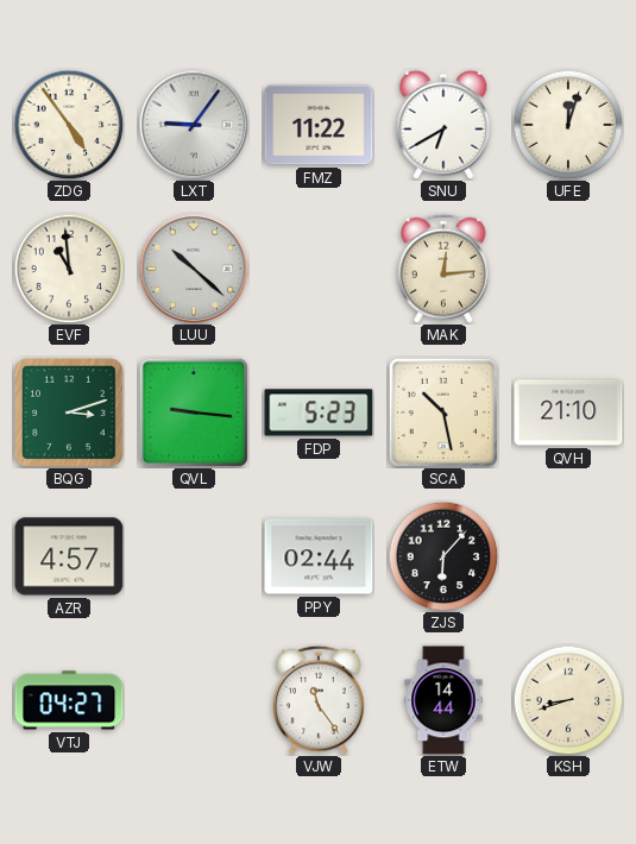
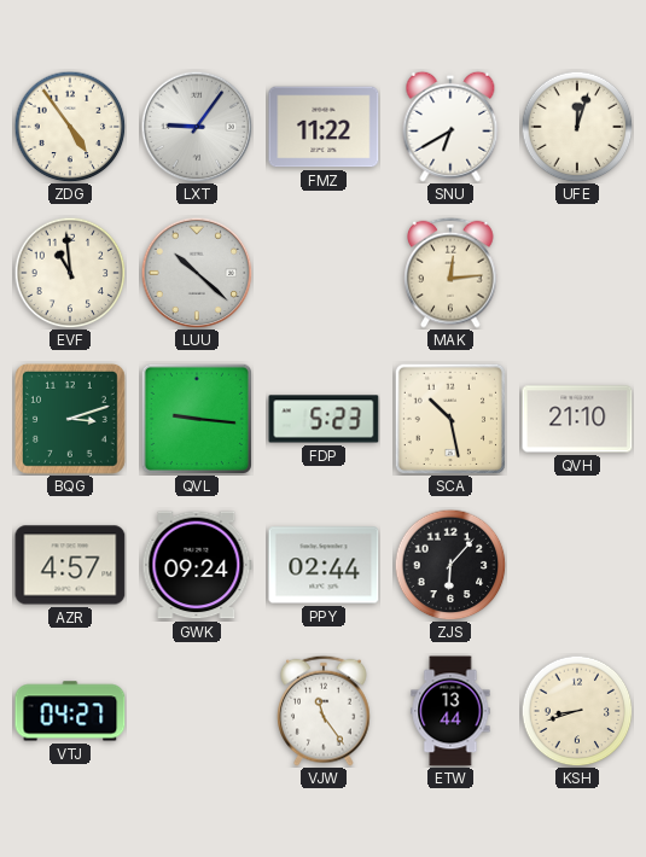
GWK: none -> 09:24
ETW: 14:44 -> 13:44
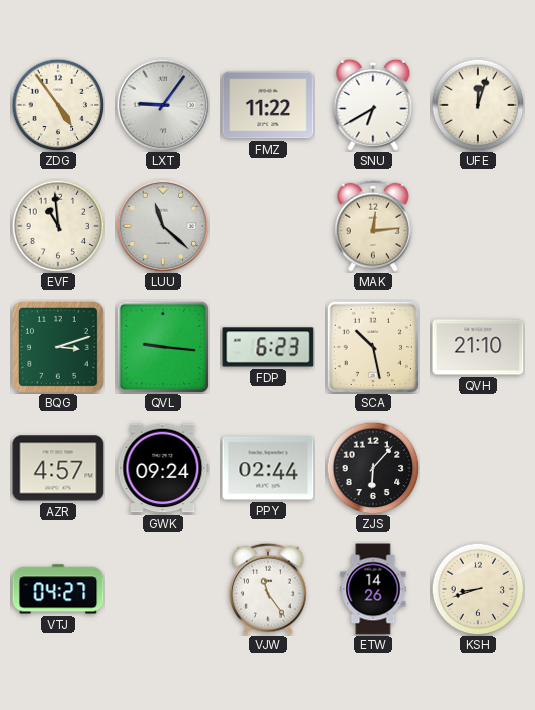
LUU: 10:22 -> 11:22
FDP: 5:23 -> 6:23
ETW: 13:44 -> 14:26
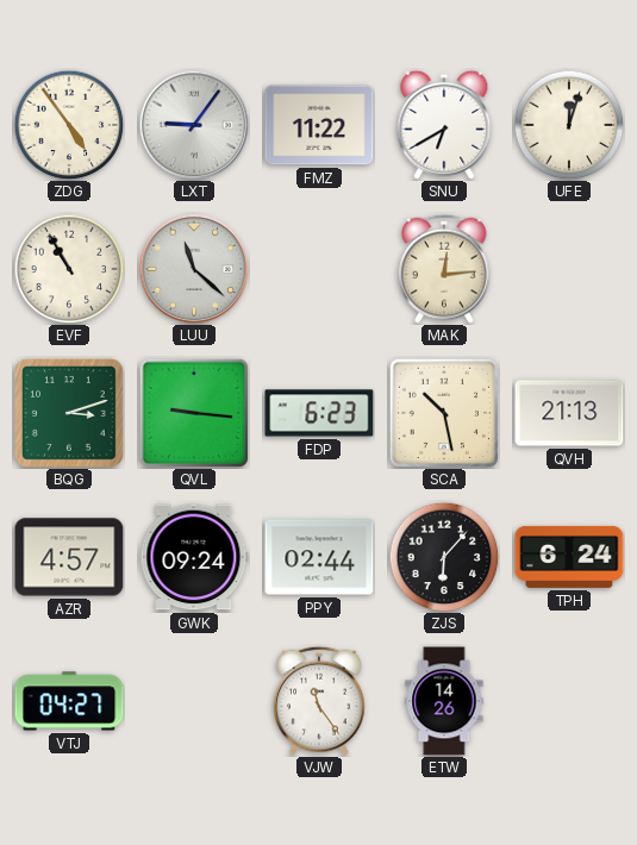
EVF: 10:59 -> 10:55
QVH: 21:10 -> 21:13
TPH: none -> 6:24
KSH: 8:42 -> none
